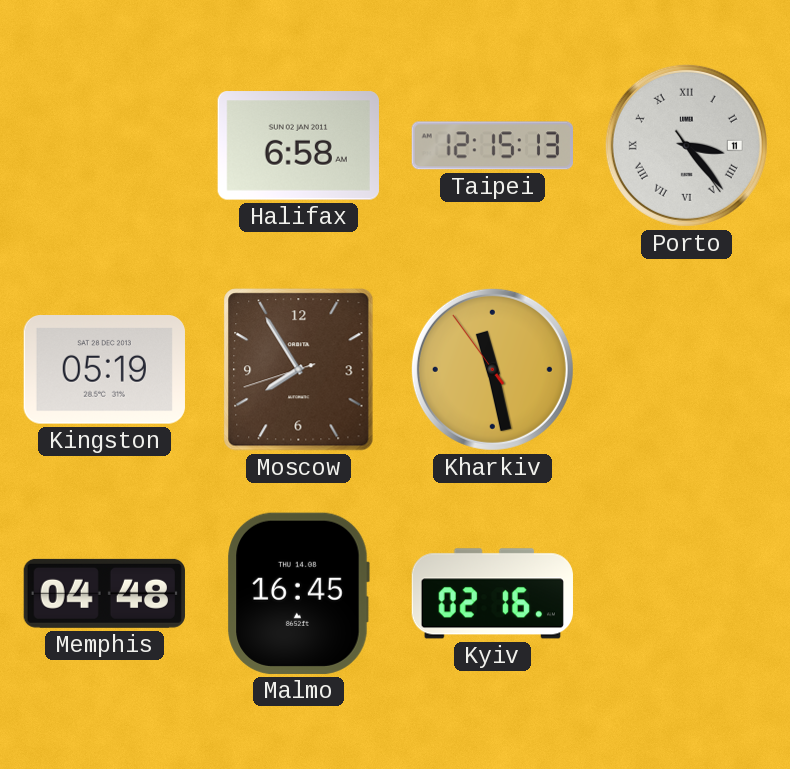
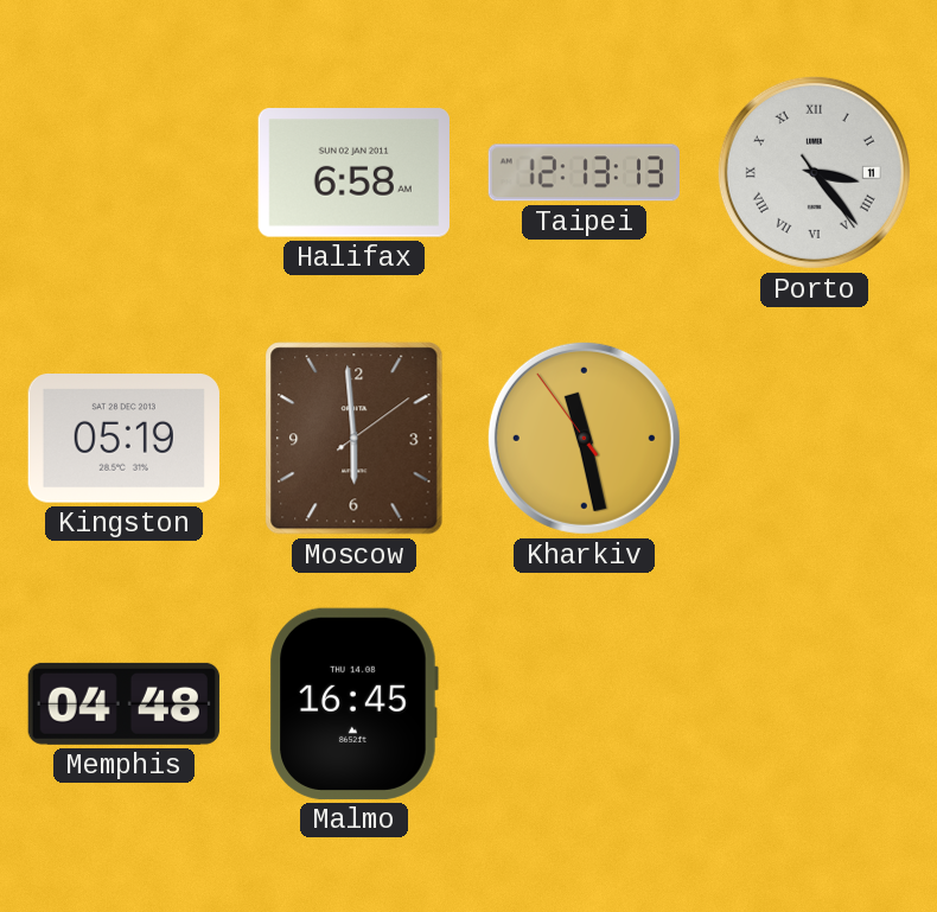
Taipei: 12:15 -> 12:13
Moscow: 7:54 -> 5:59
Kyiv: 02:16 -> none
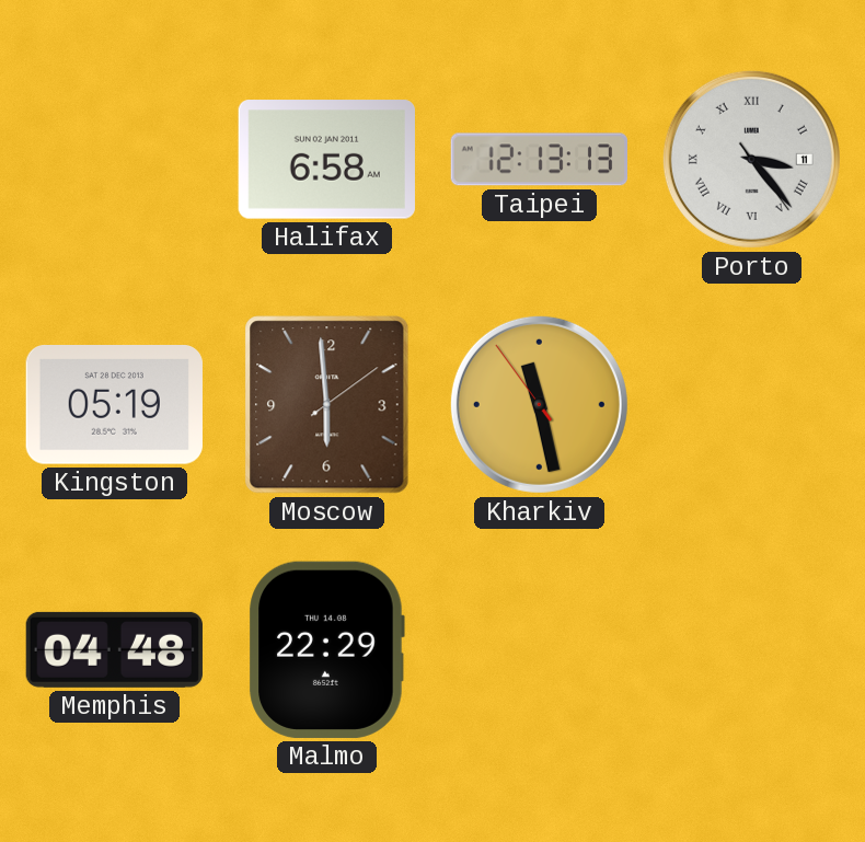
Malmo: 16:45 -> 22:29
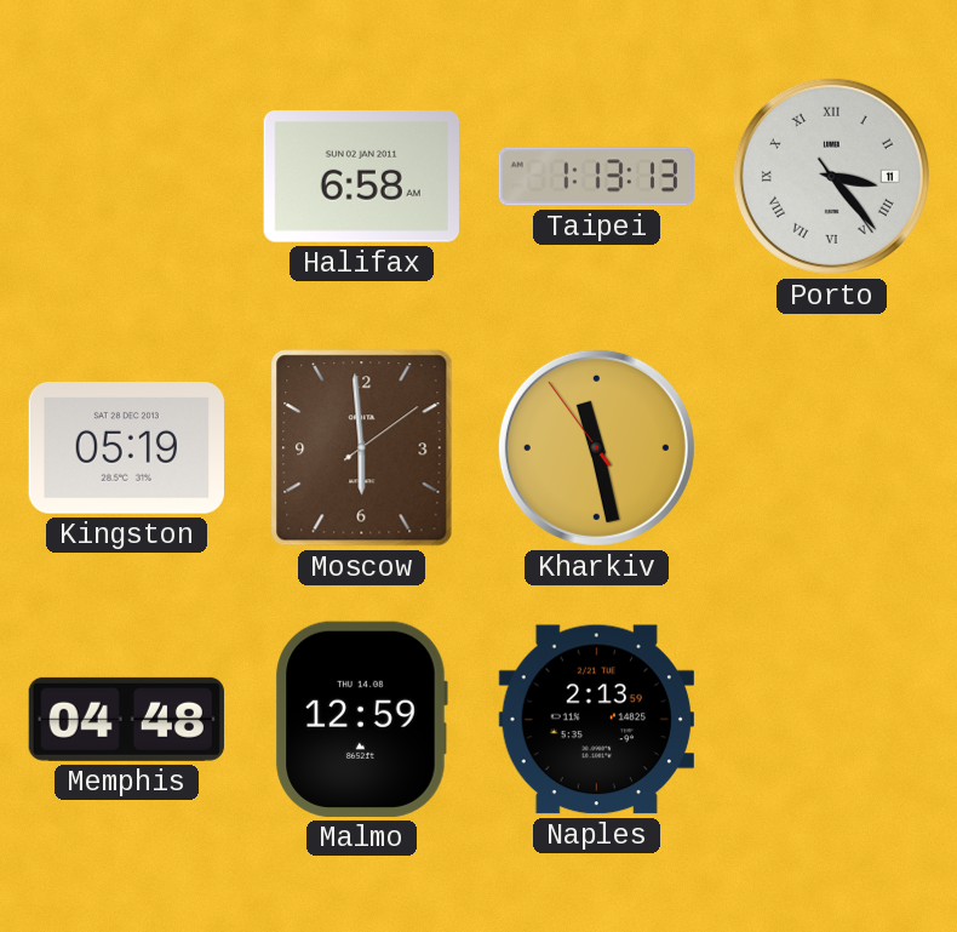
Taipei: 12:13 -> 1:13
Malmo: 22:29 -> 12:59
Naples: none -> 2:13
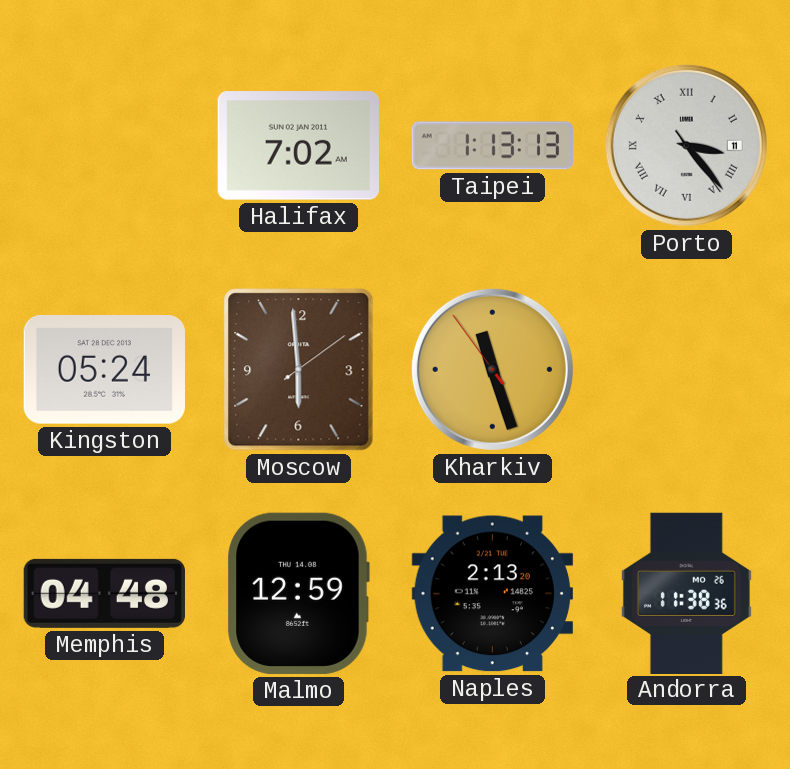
Halifax: 6:58 -> 7:02
Kingston: 05:19 -> 05:24
Kharkiv: 11:27 -> 11:26
Naples: 2:13:59 -> 2:13:20
Andorra: none -> 11:38
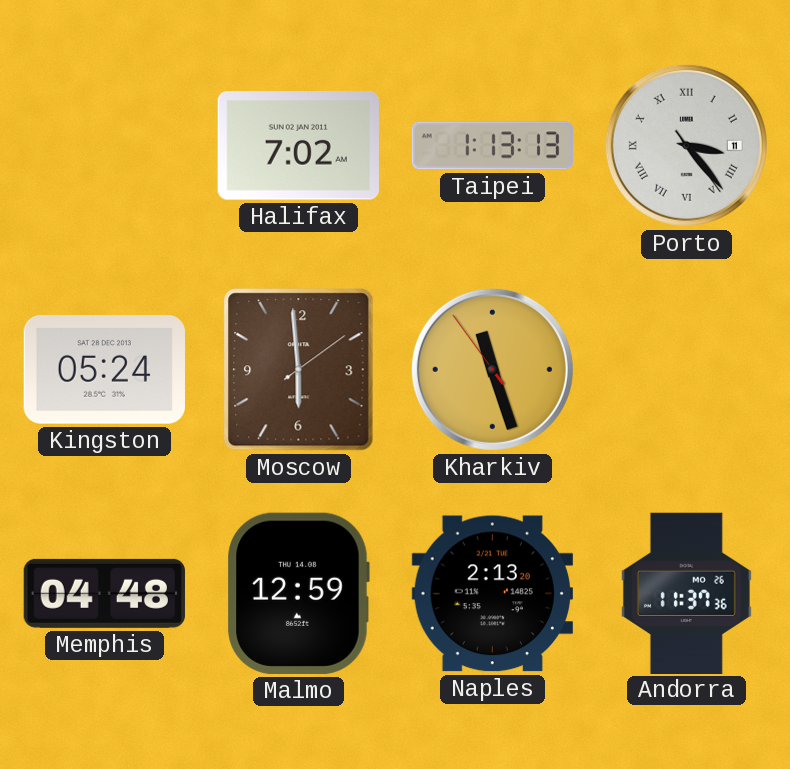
Andorra: 11:38 -> 11:37
